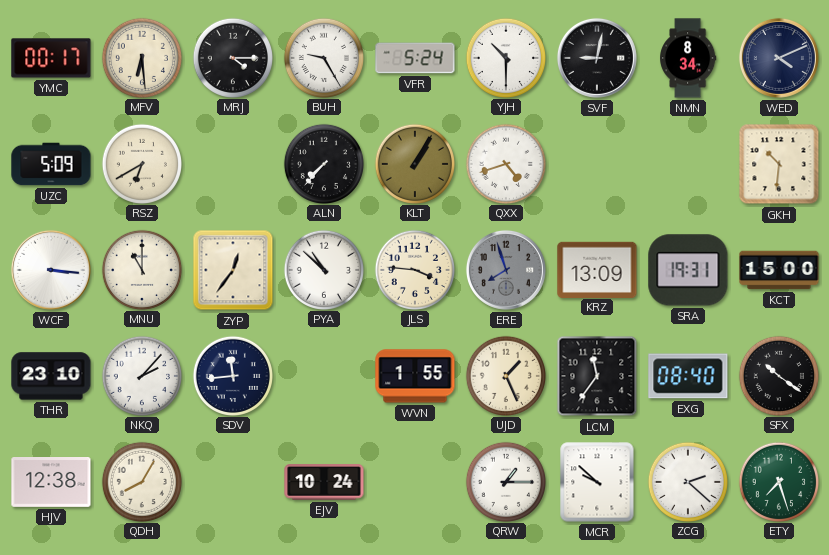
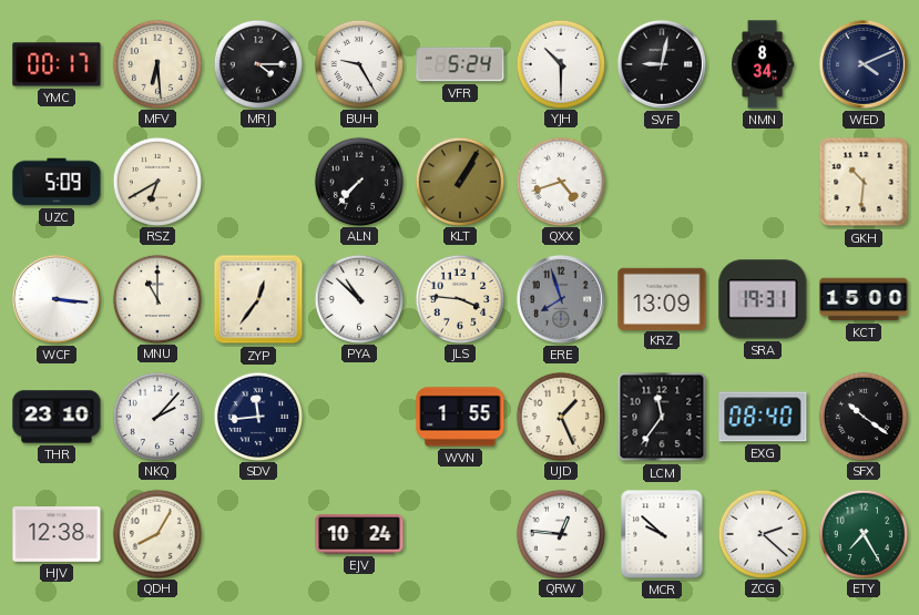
QRW: 1:15 -> 12:46
ETY: 7:27 -> 7:25
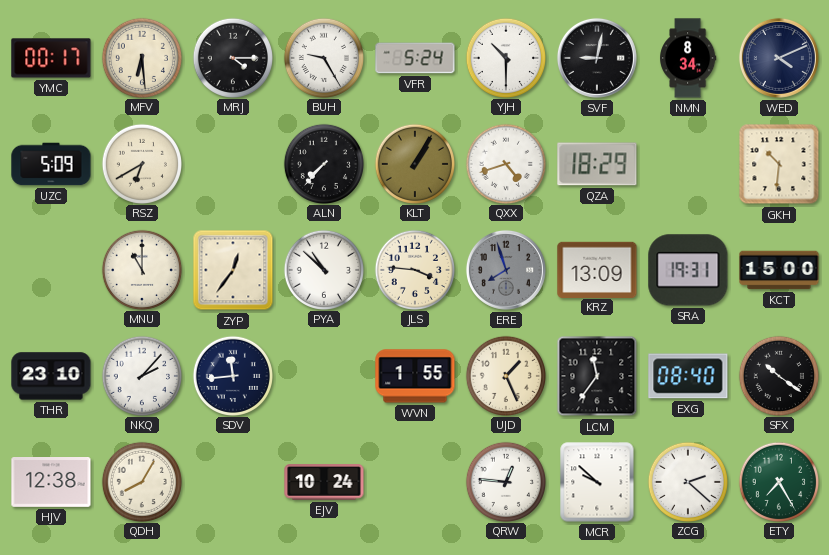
QZA: none -> 18:29
WCF: 3:16 -> none
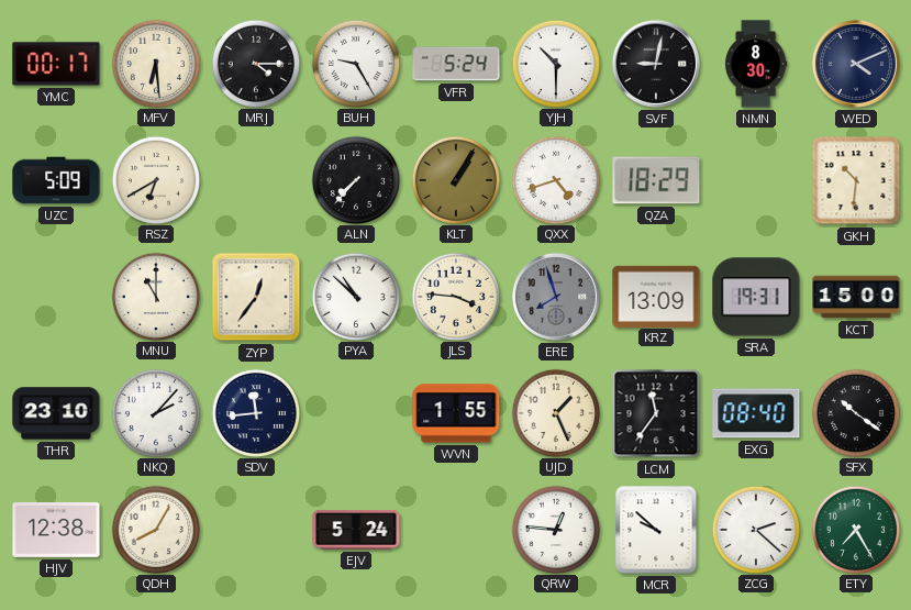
NMN: 8:34 -> 8:30
EJV: 10:24 -> 5:24
